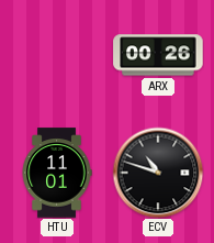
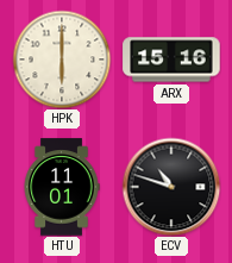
HPK: none -> 6:00
ARX: 00:26 -> 15:16
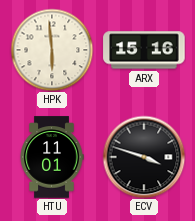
HPK: 6:00 -> 5:59
ECV: 10:48 -> 3:48
